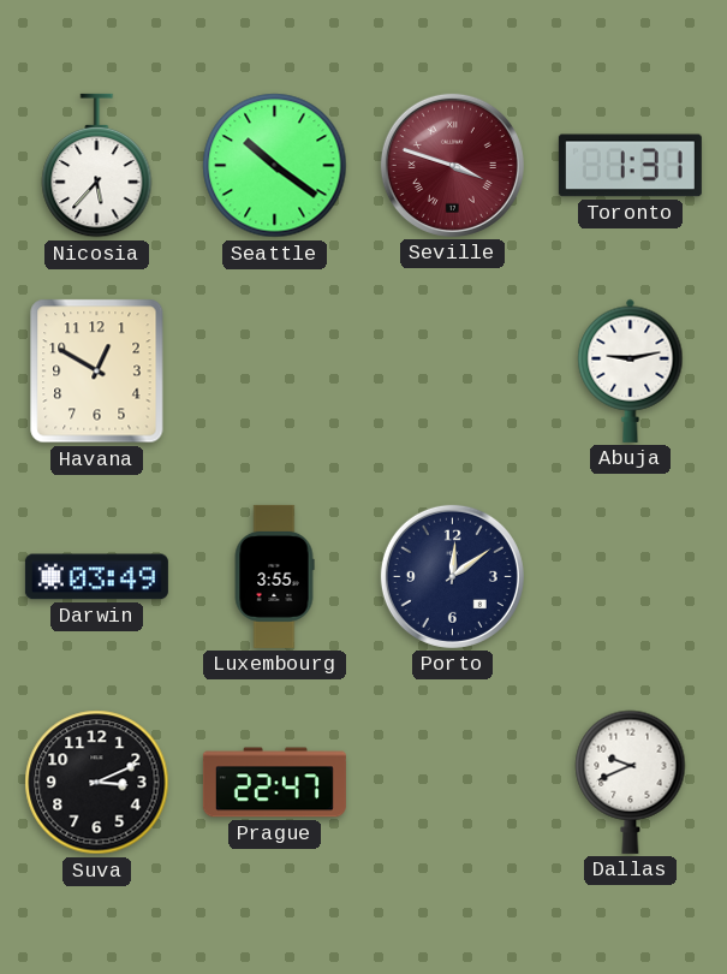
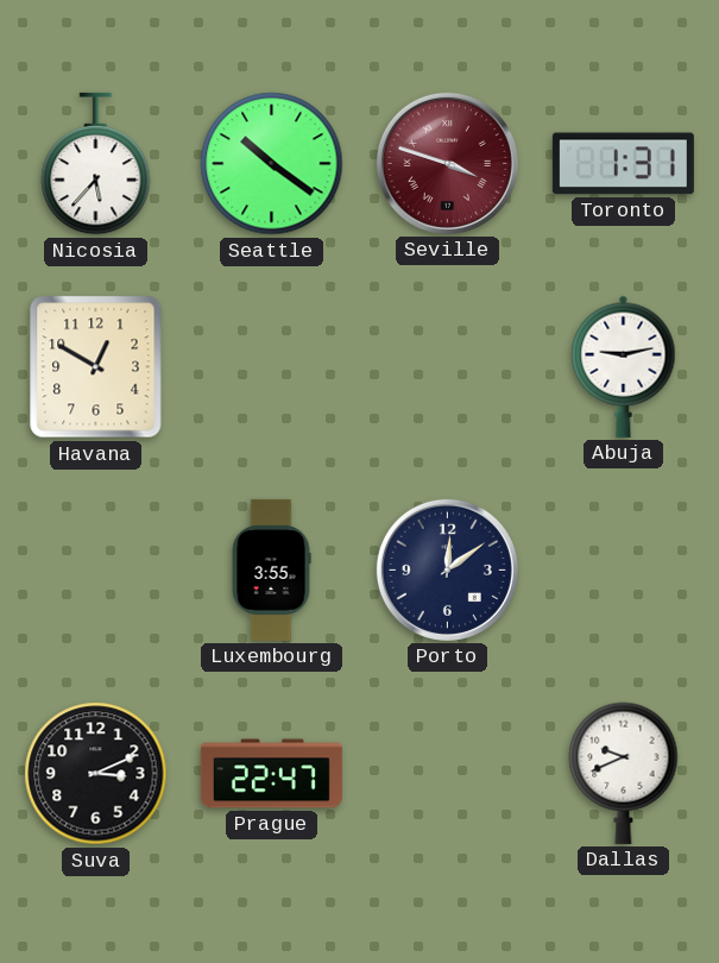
Darwin: 03:49 -> none
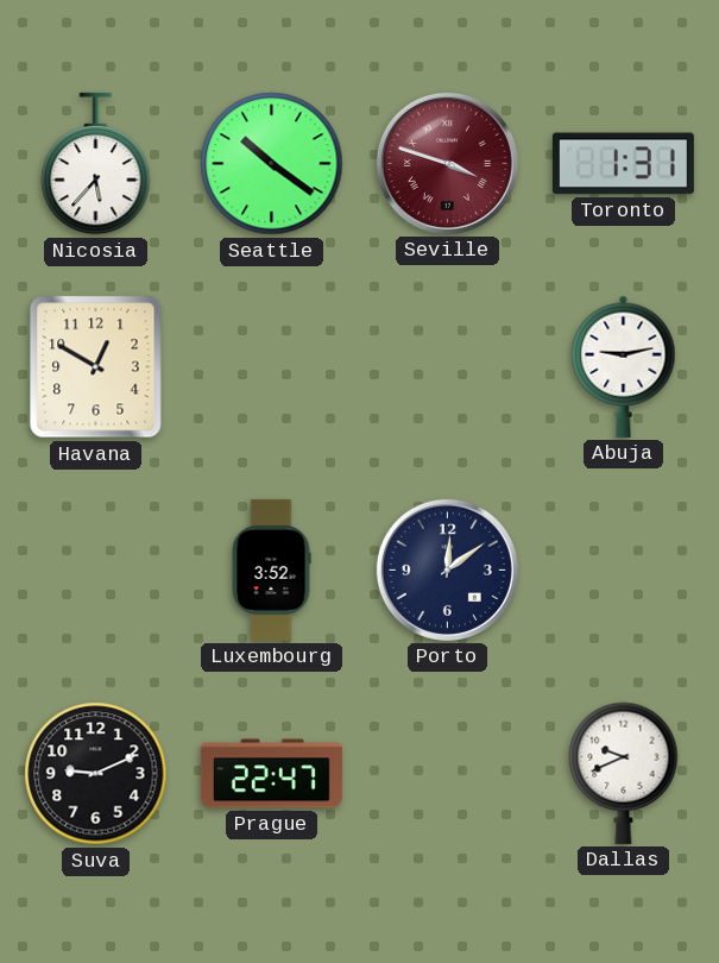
Luxembourg: 3:55 -> 3:52
Suva: 3:11 -> 9:11
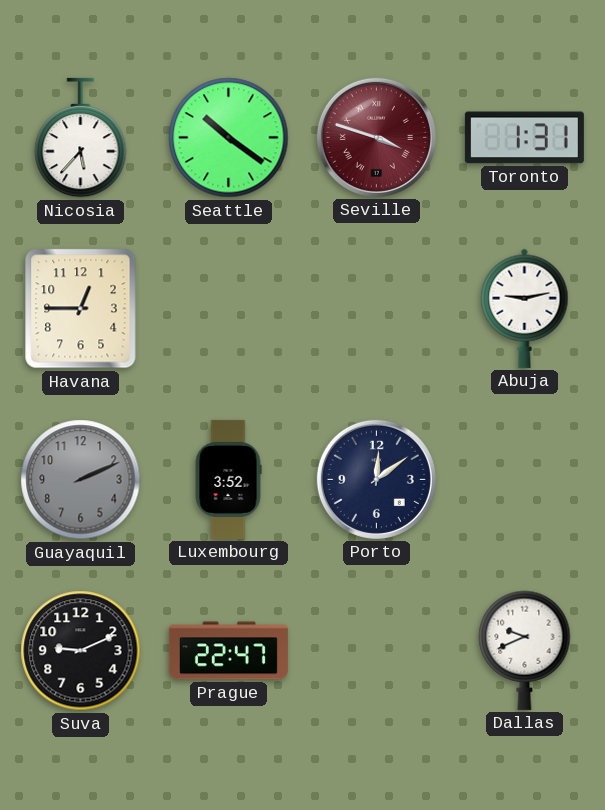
Havana: 12:50 -> 12:45
Guayaquil: none -> 2:11
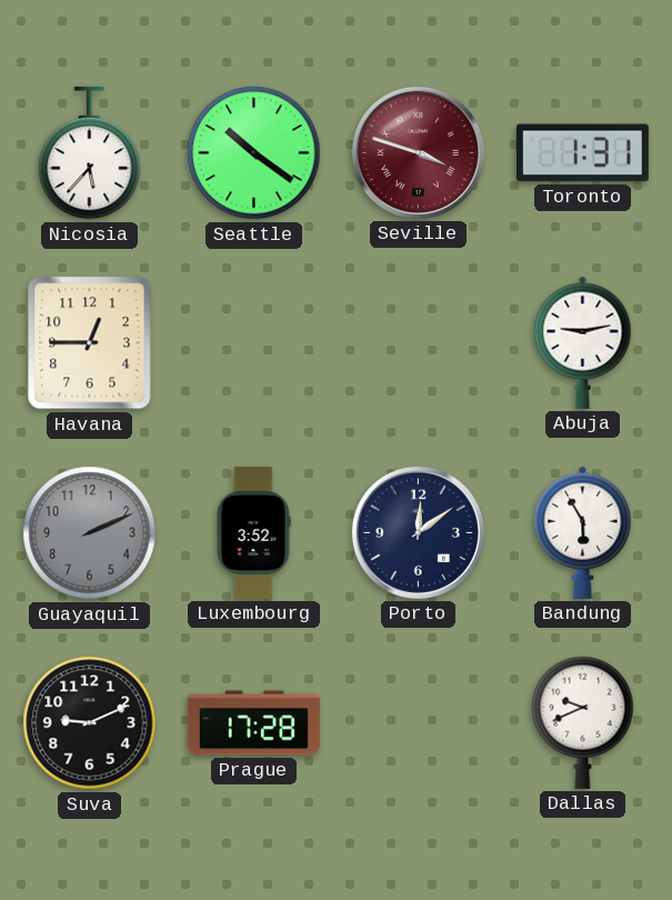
Bandung: none -> 5:55
Prague: 22:47 -> 17:28
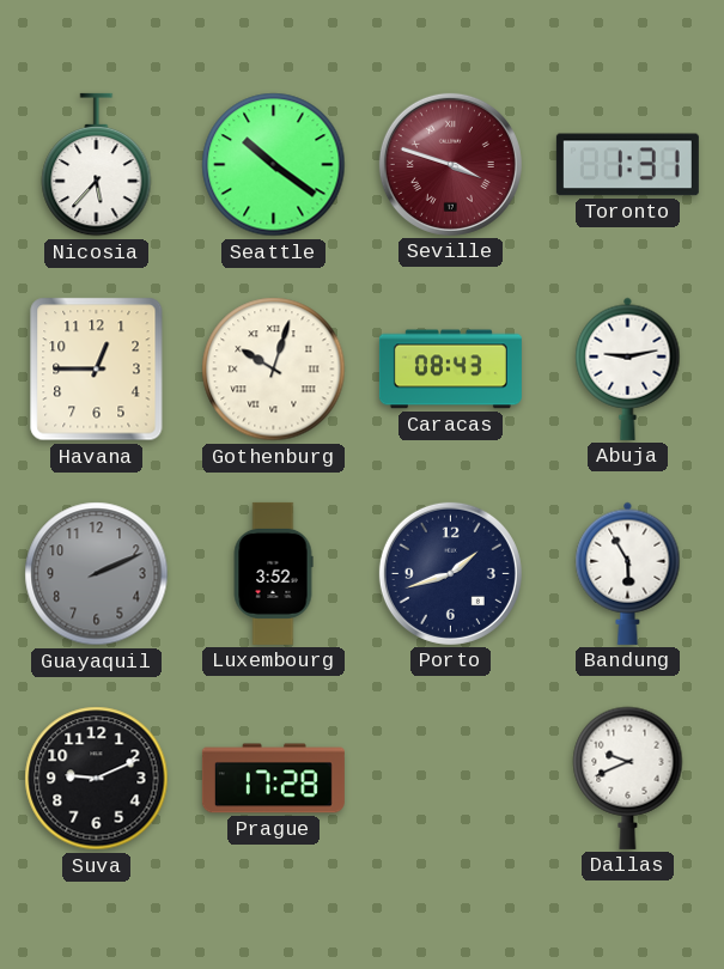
Gothenburg: none -> 10:03
Caracas: none -> 08:43
Porto: 12:09 -> 1:42
